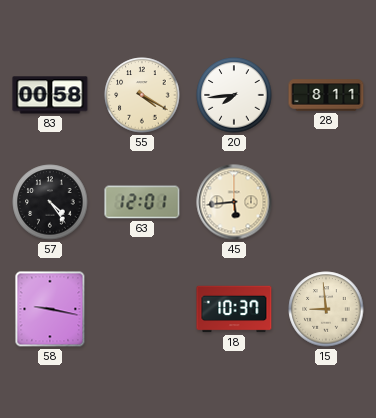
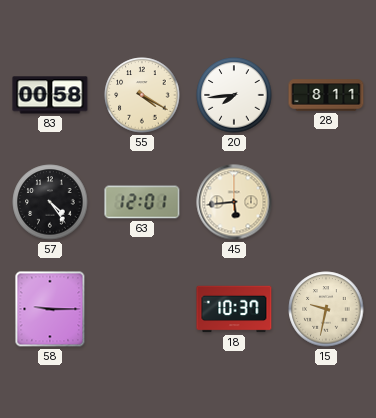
58: 9:17 -> 9:15
15: 8:59 -> 9:32
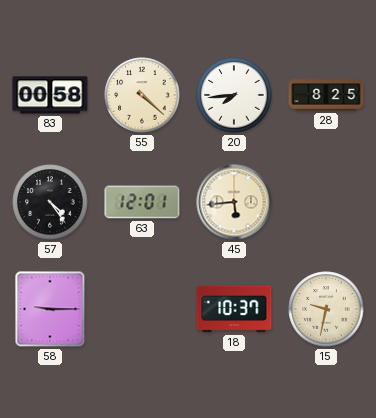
55: 4:20 -> 4:22
28: 8:11 -> 8:25
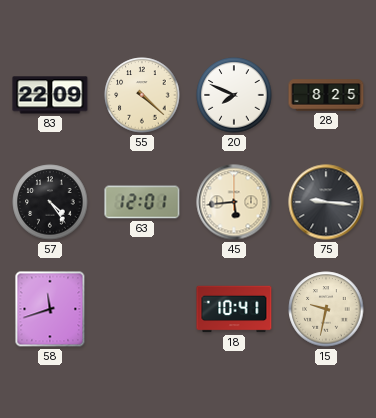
83: 00:58 -> 22:09
20: 7:44 -> 7:49
75: none -> 9:16
58: 9:15 -> 11:42
18: 10:37 -> 10:41
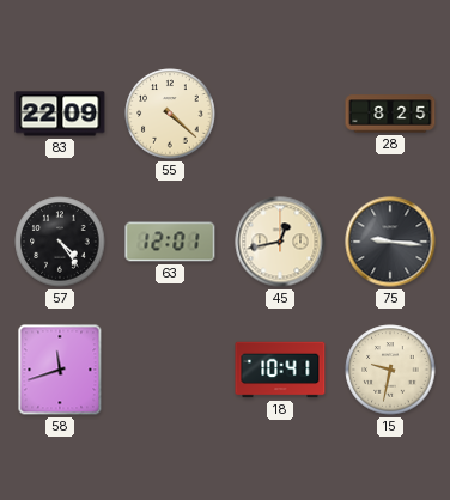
20: 7:49 -> none
45: 5:44 -> 12:43
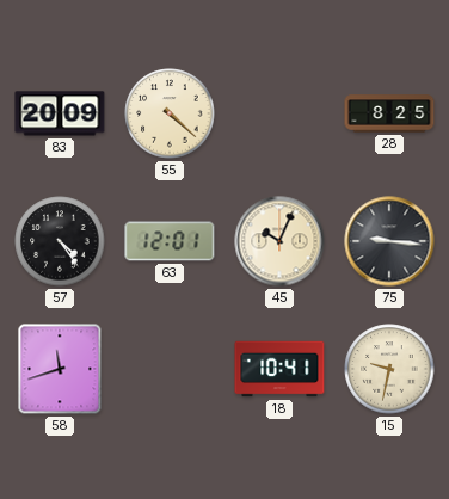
83: 22:09 -> 20:09
45: 12:43 -> 10:04
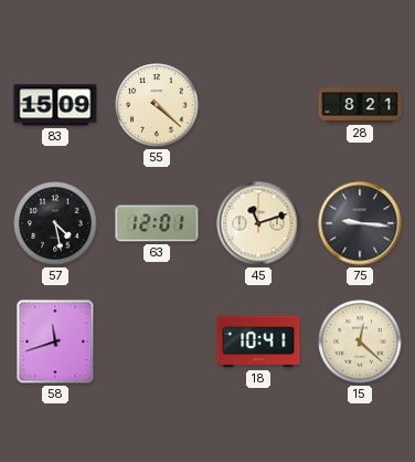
83: 20:09 -> 15:09
28: 8:25 -> 8:21
57: 4:24 -> 4:28
45: 10:04 -> 11:12
15: 9:32 -> 12:22
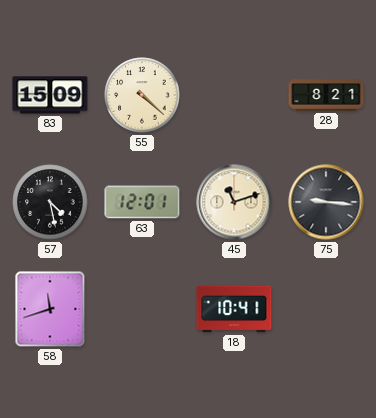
15: 12:22 -> none
